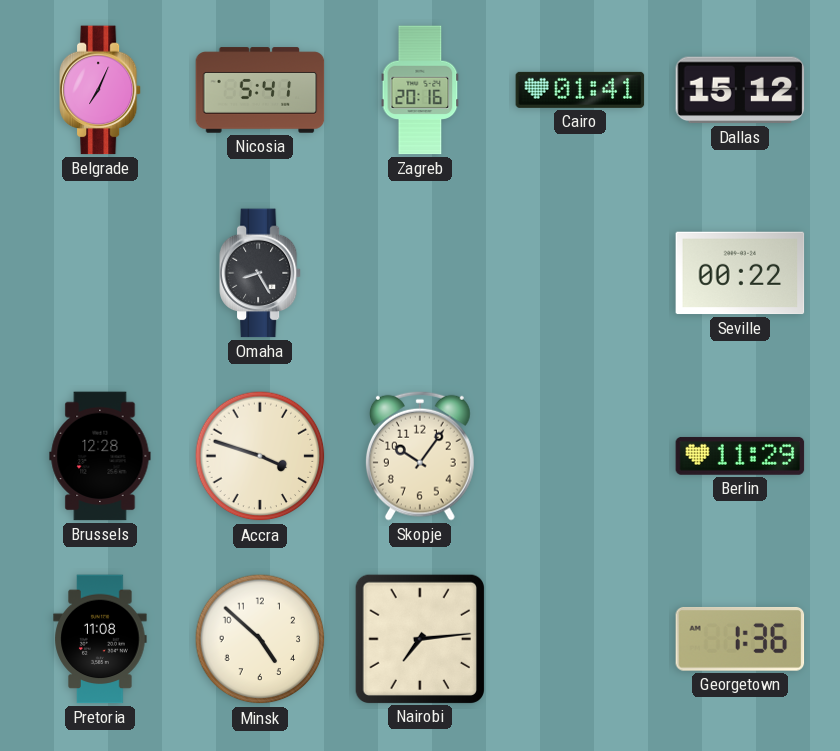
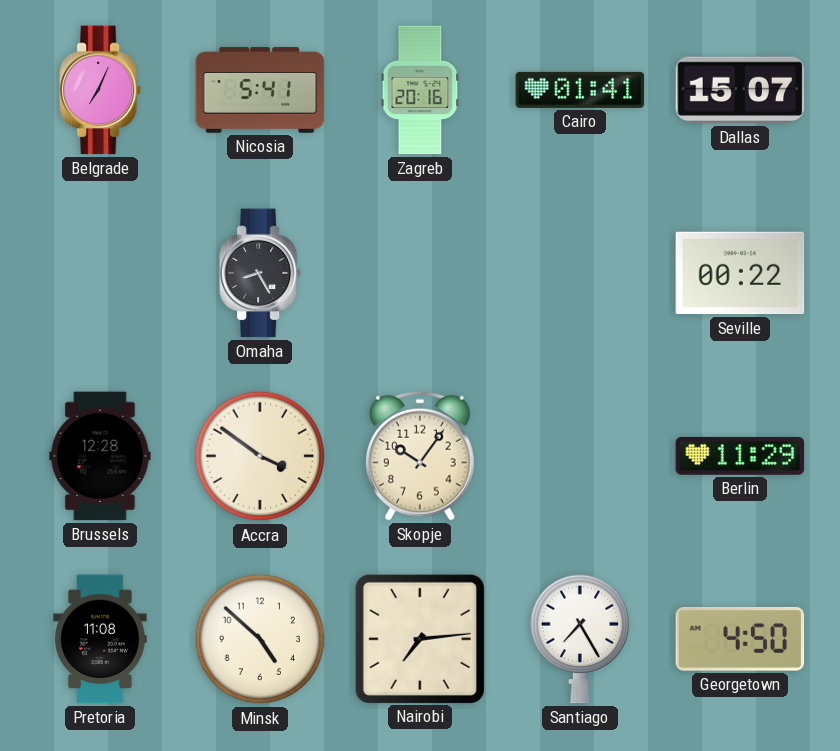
Dallas: 15:12 -> 15:07
Accra: 3:48 -> 3:51
Santiago: none -> 7:25
Georgetown: 1:36 -> 4:50
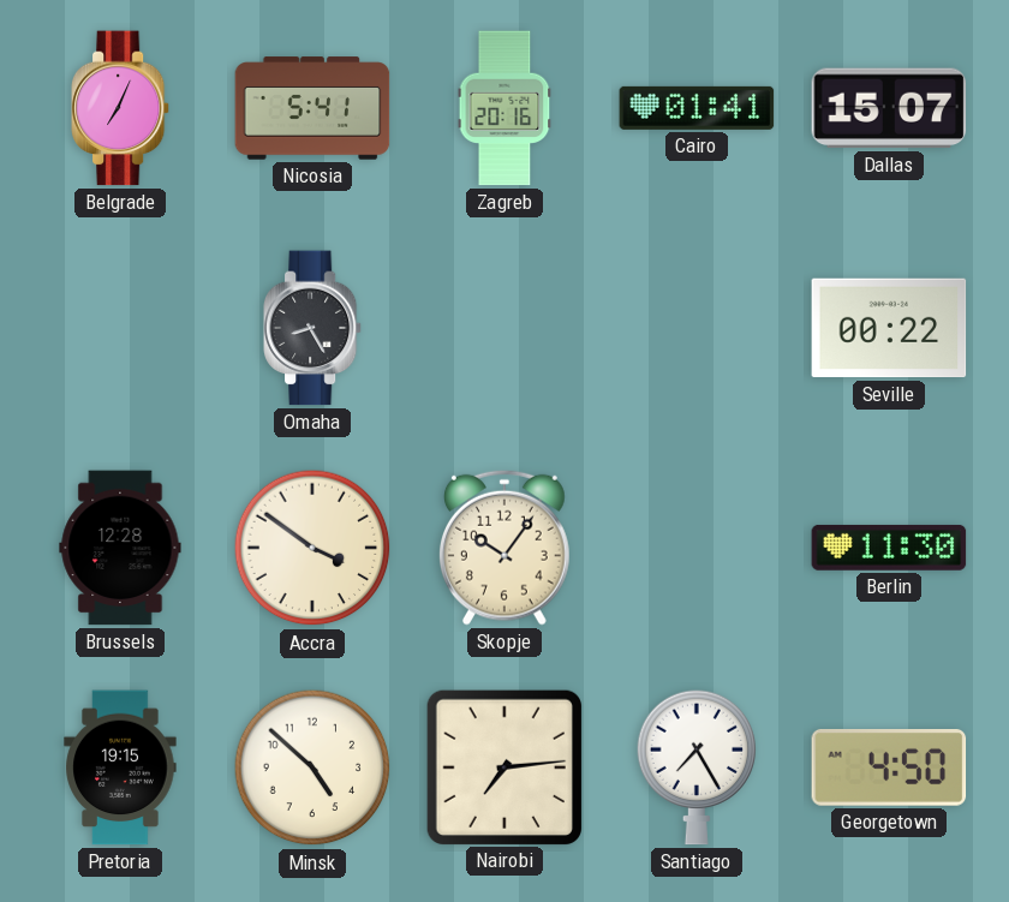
Berlin: 11:29 -> 11:30
Pretoria: 11:08 -> 19:15
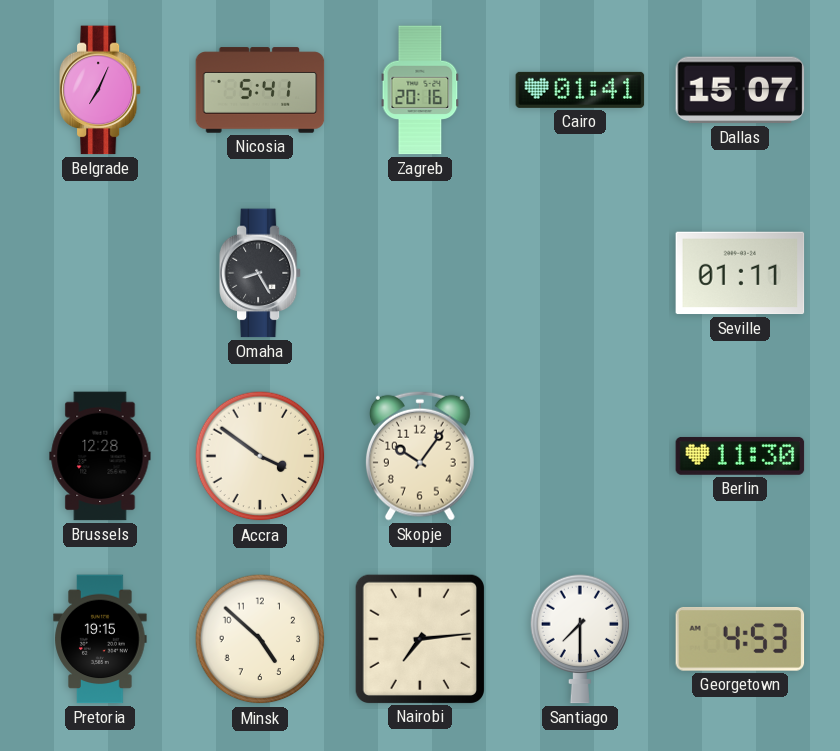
Seville: 00:22 -> 01:11
Santiago: 7:25 -> 7:30
Georgetown: 4:50 -> 4:53
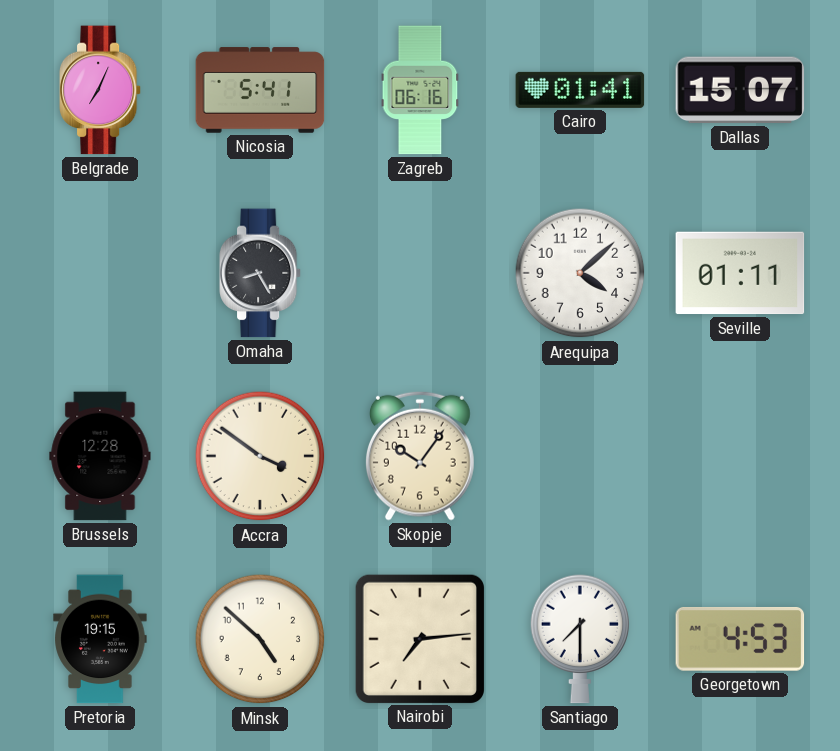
Zagreb: 20:16 -> 06:16
Arequipa: none -> 4:08
Berlin: 11:30 -> none
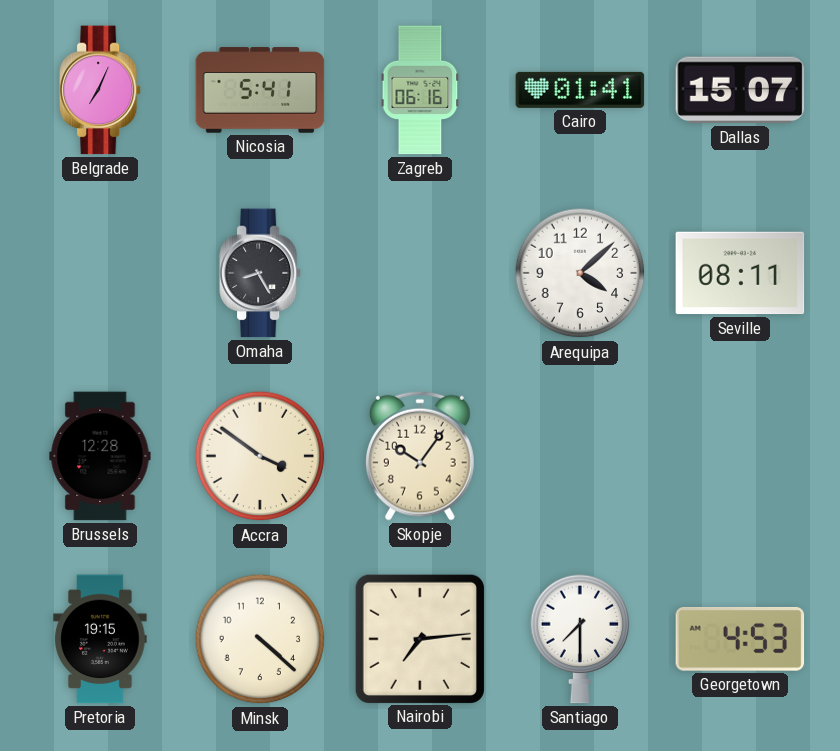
Seville: 01:11 -> 08:11
Minsk: 4:52 -> 4:22
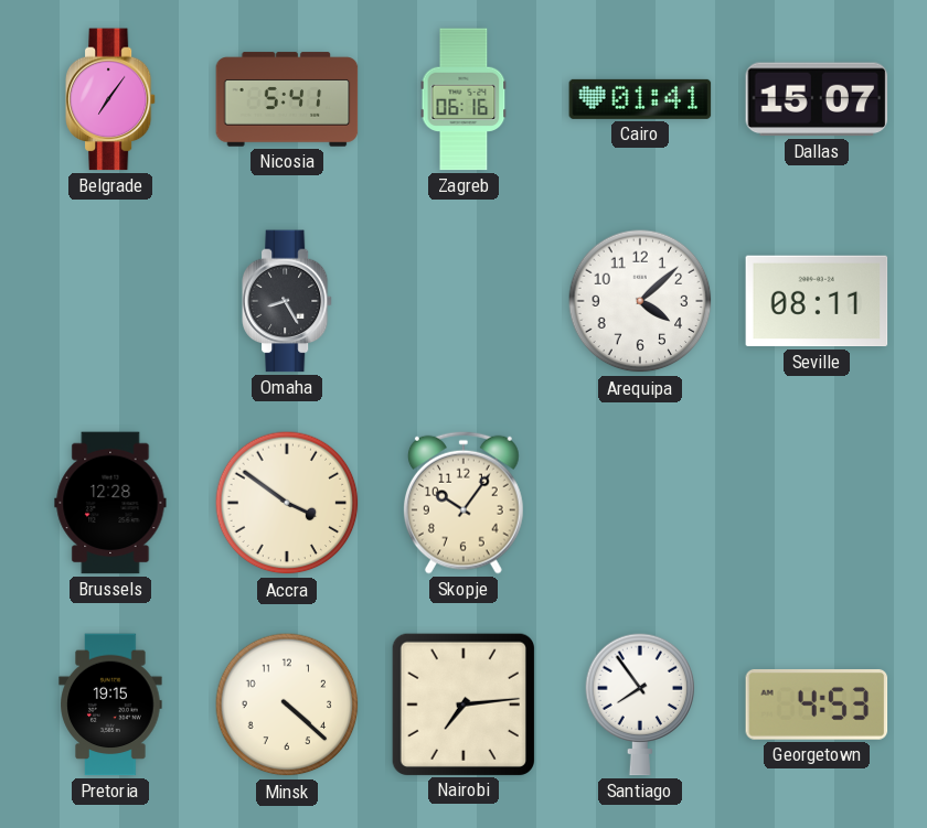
Belgrade: 7:04 -> 7:06
Santiago: 7:30 -> 7:54
